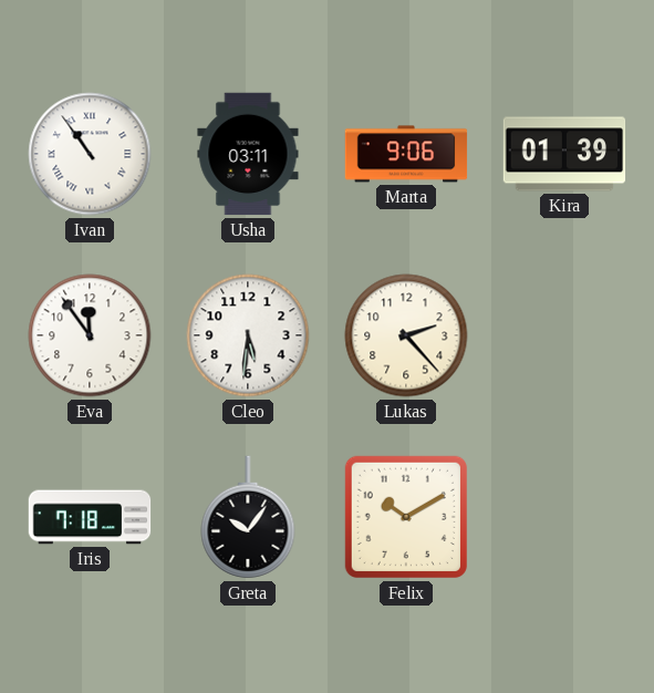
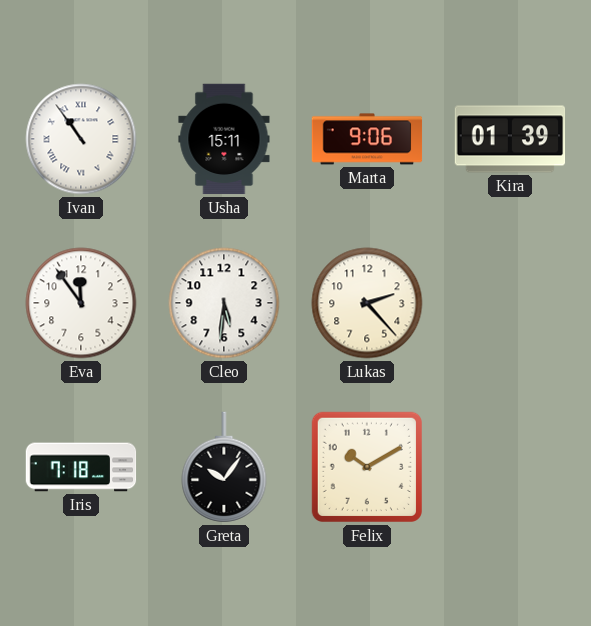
Usha: 03:11 -> 15:11
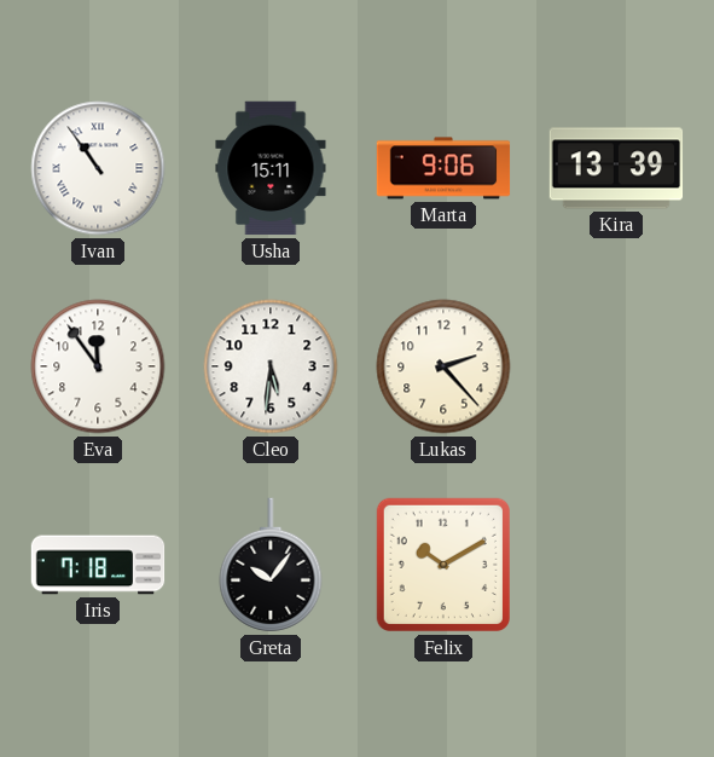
Kira: 01:39 -> 13:39
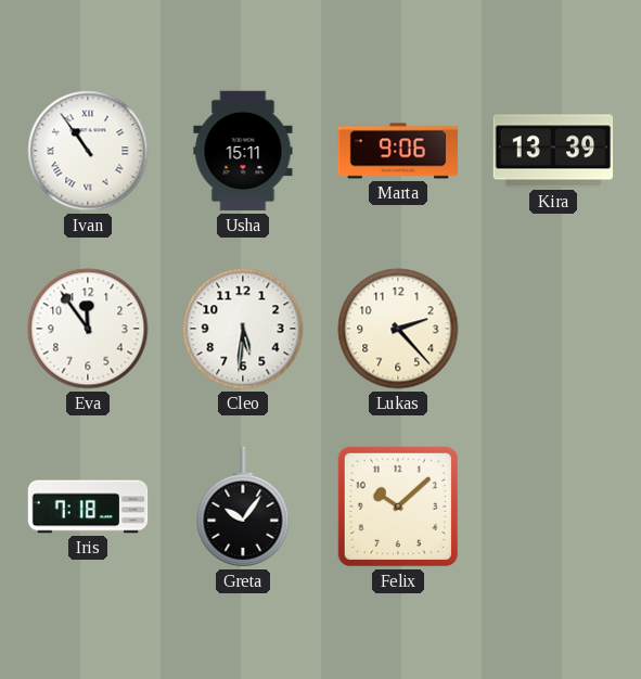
Felix: 10:10 -> 10:08
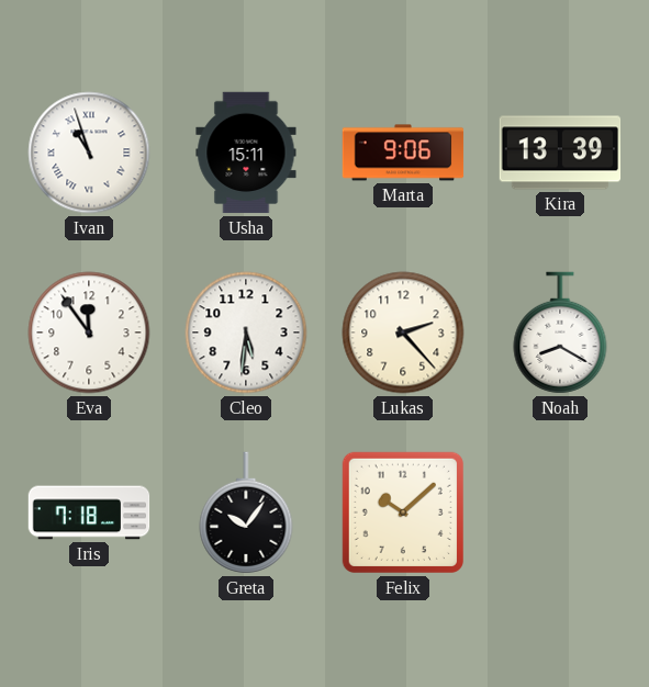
Ivan: 10:54 -> 10:57
Noah: none -> 8:20
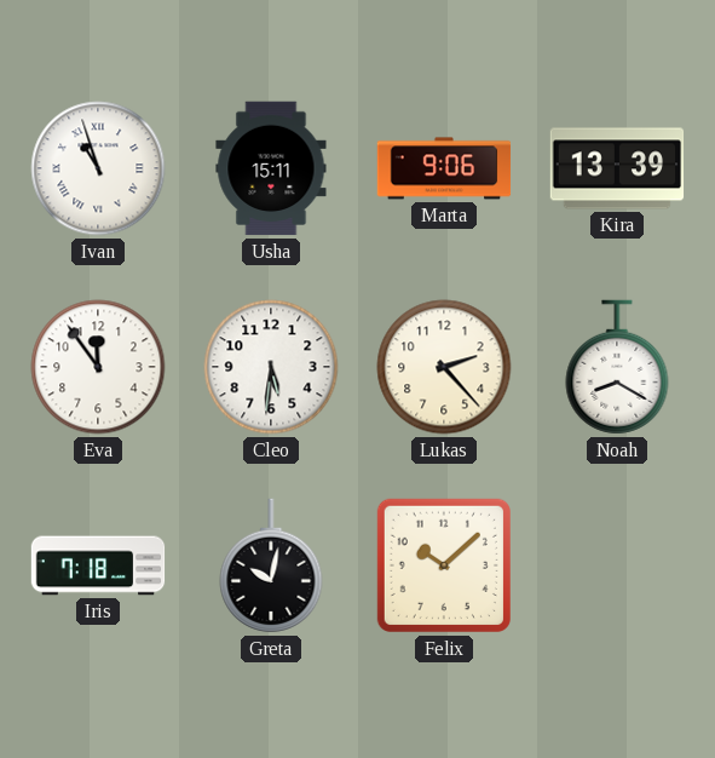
Greta: 10:06 -> 10:02
